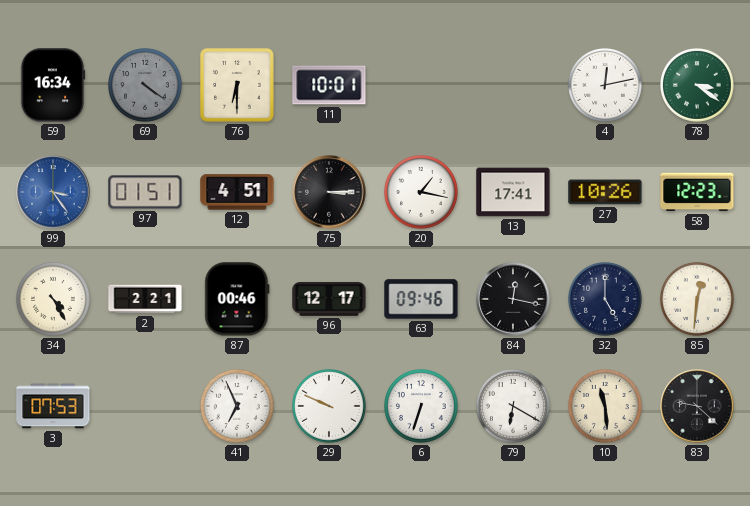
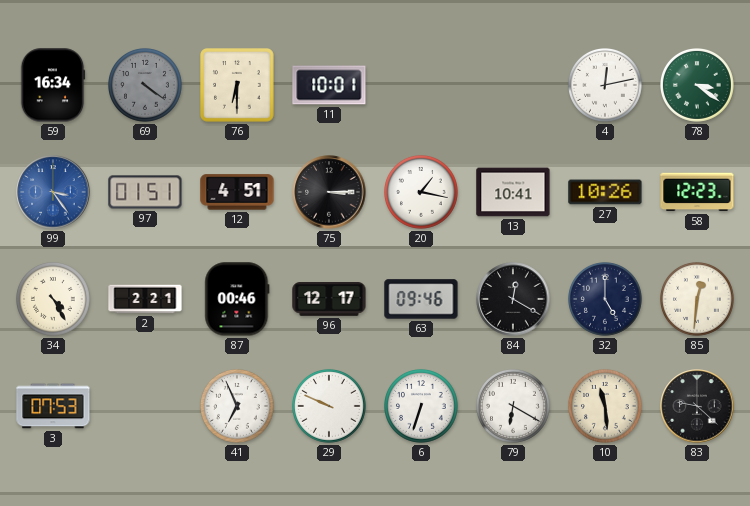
13: 17:41 -> 10:41
84: 12:17 -> 12:20
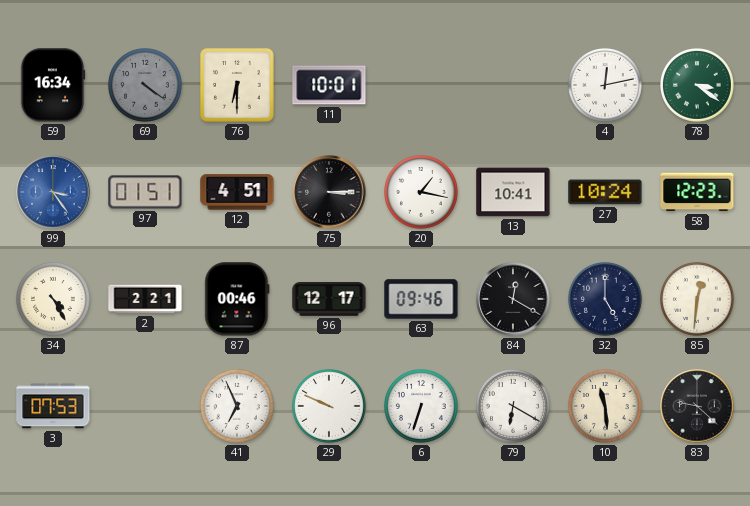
27: 10:26 -> 10:24
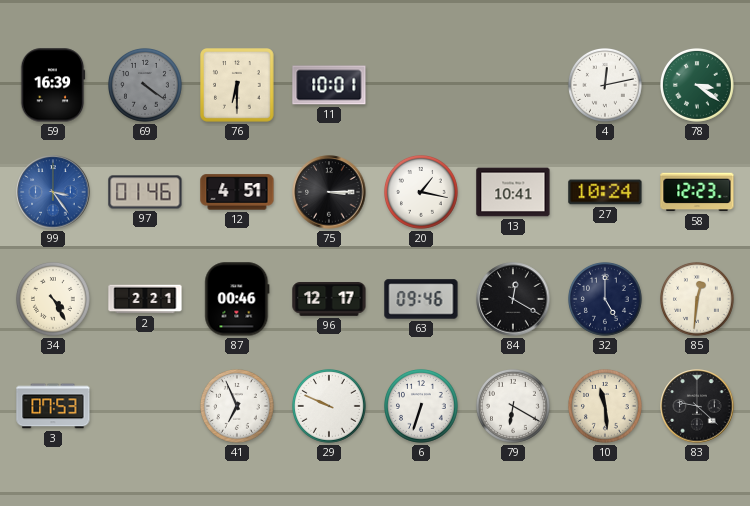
59: 16:34 -> 16:39
97: 01:51 -> 01:46
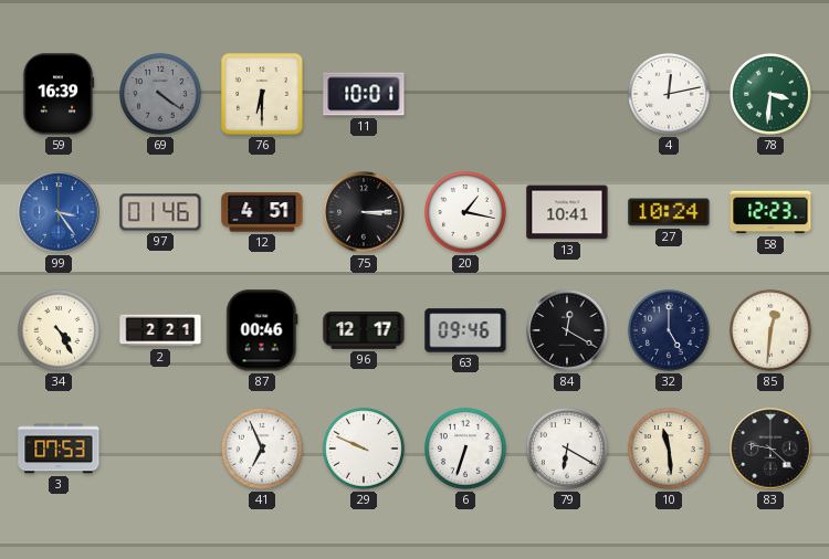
78: 3:21 -> 3:31
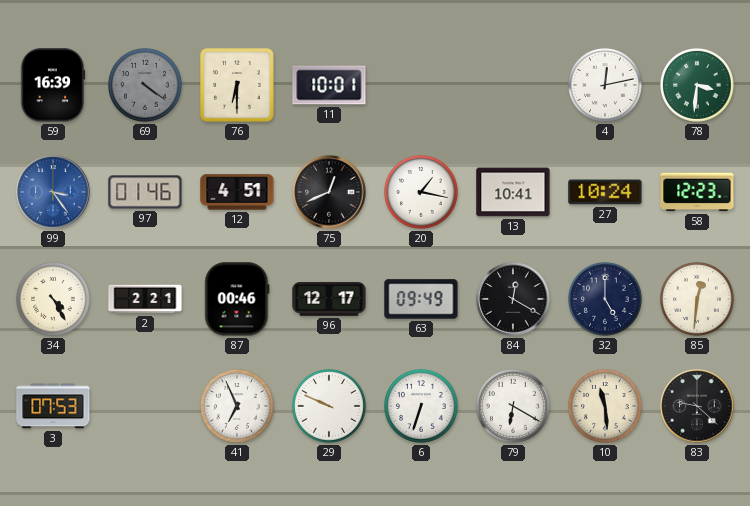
75: 3:15 -> 12:41
63: 09:46 -> 09:49
